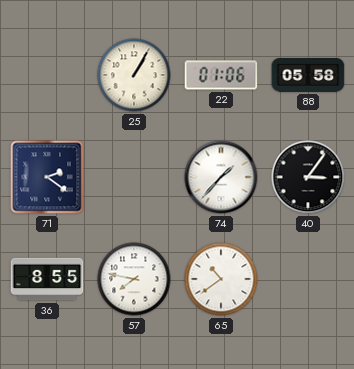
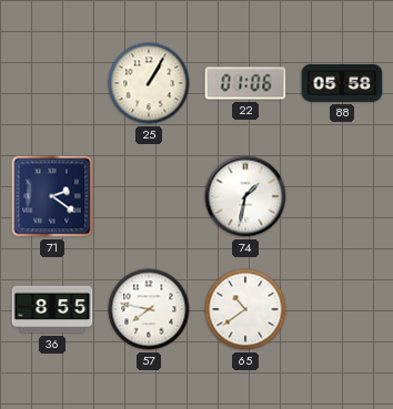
74: 1:37 -> 1:32
40: 3:06 -> none
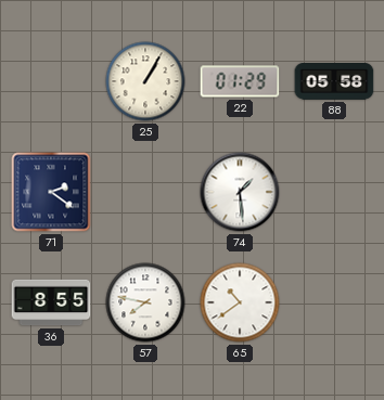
22: 01:06 -> 01:29
74: 1:32 -> 1:29
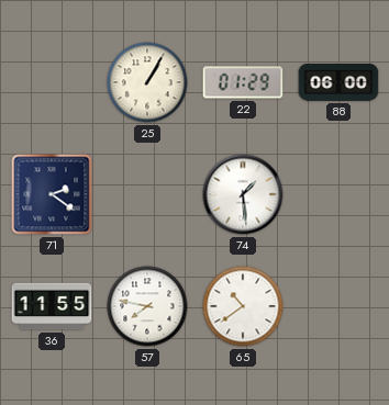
88: 05:58 -> 06:00
36: 8:55 -> 11:55
